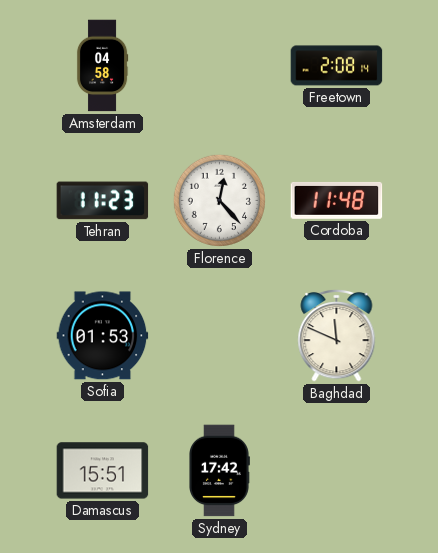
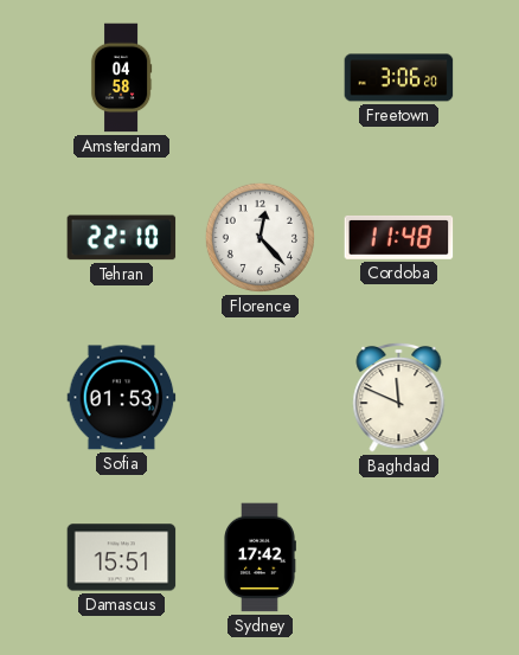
Freetown: 2:08 -> 3:06
Tehran: 11:23 -> 22:10
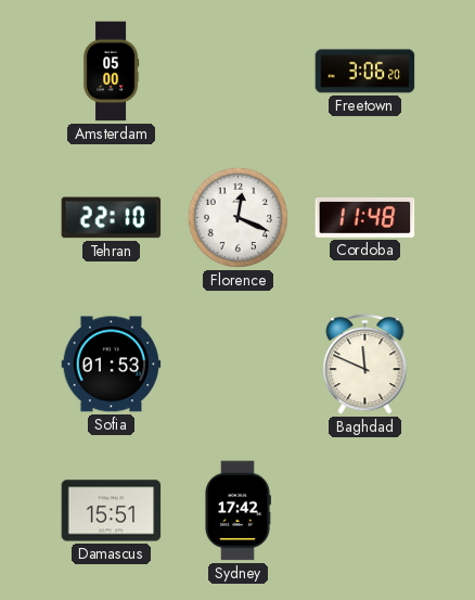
Amsterdam: 04:58 -> 05:00
Florence: 12:23 -> 12:19
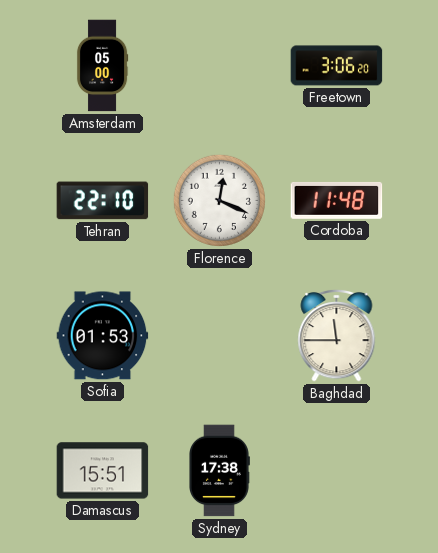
Baghdad: 11:49 -> 11:45
Sydney: 17:42 -> 17:38
